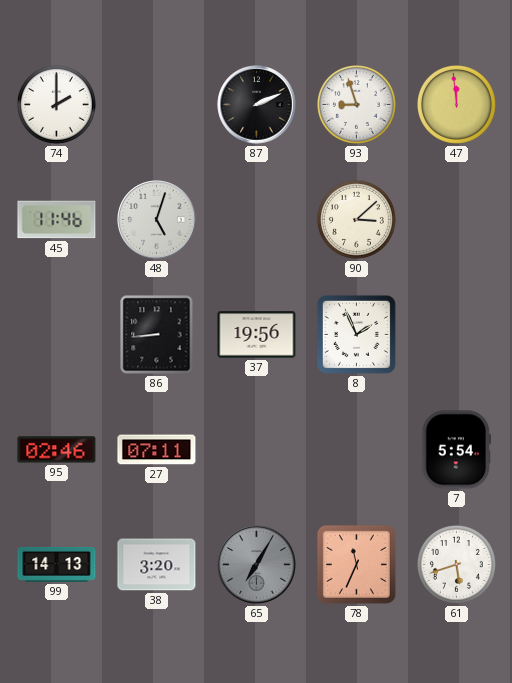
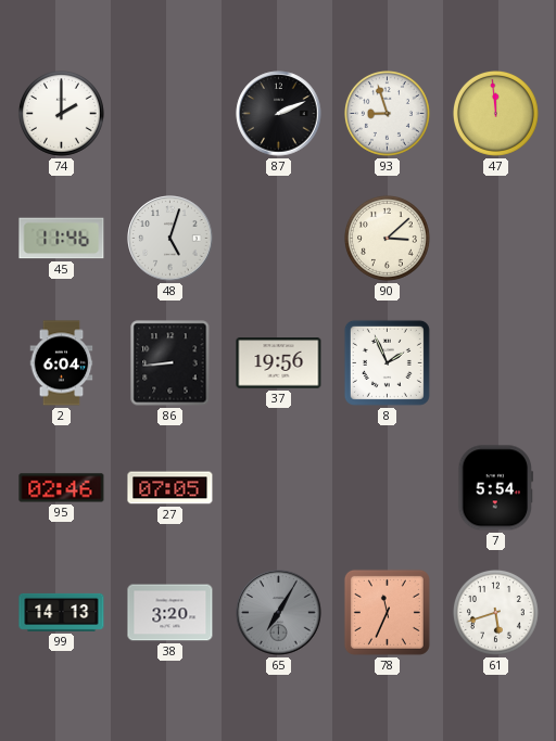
2: none -> 6:04
27: 07:11 -> 07:05
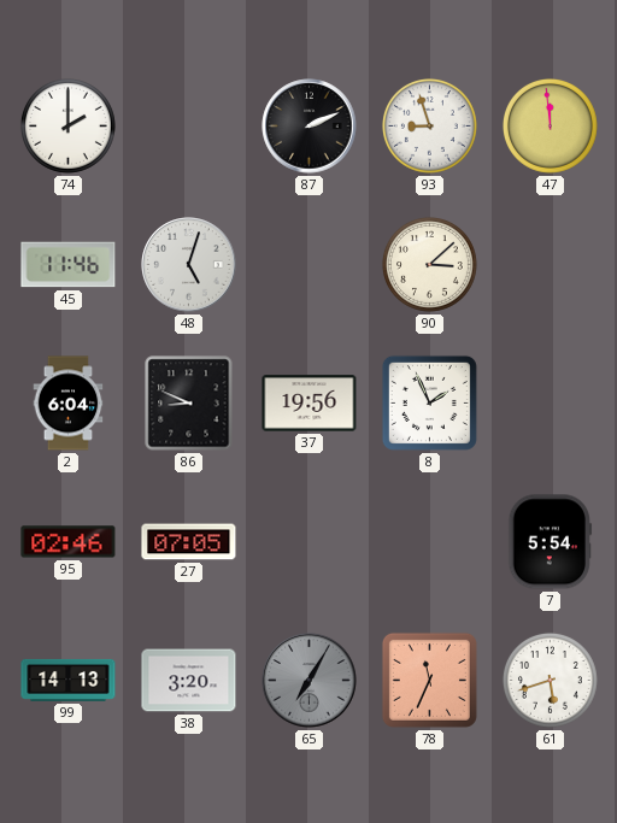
86: 8:44 -> 8:49
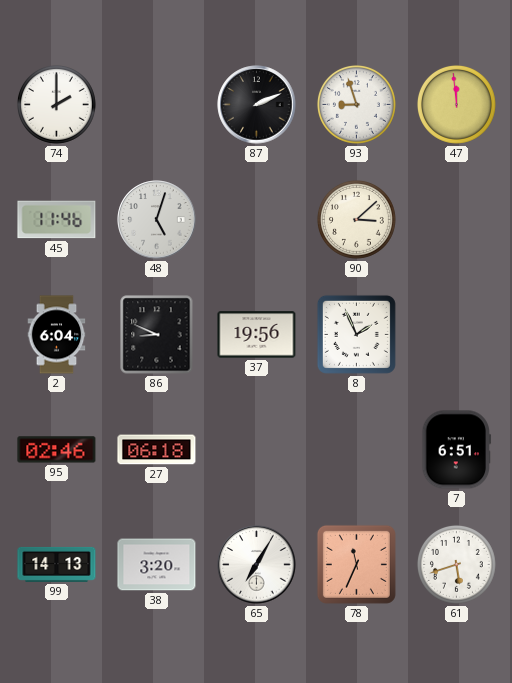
27: 07:05 -> 06:18
7: 5:54 -> 6:51
65 dial: grey -> white
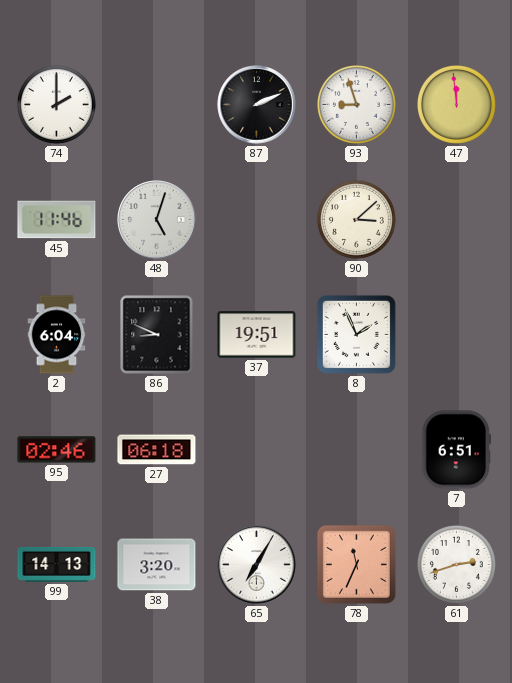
37: 19:56 -> 19:51
61: 5:42 -> 2:42
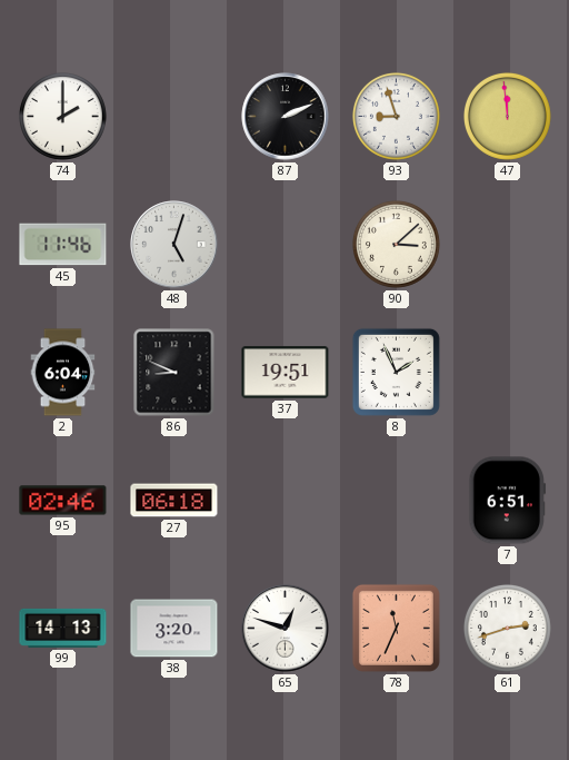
65: 7:05 -> 12:48
